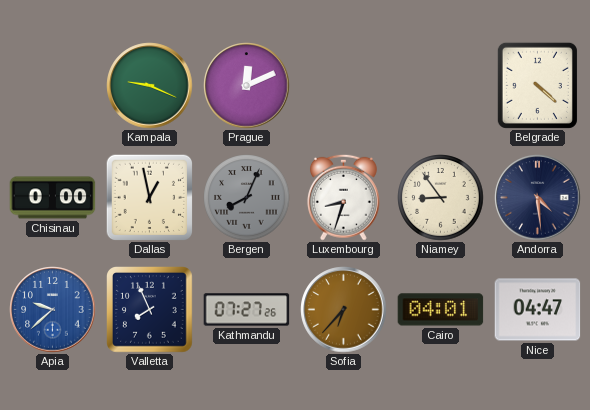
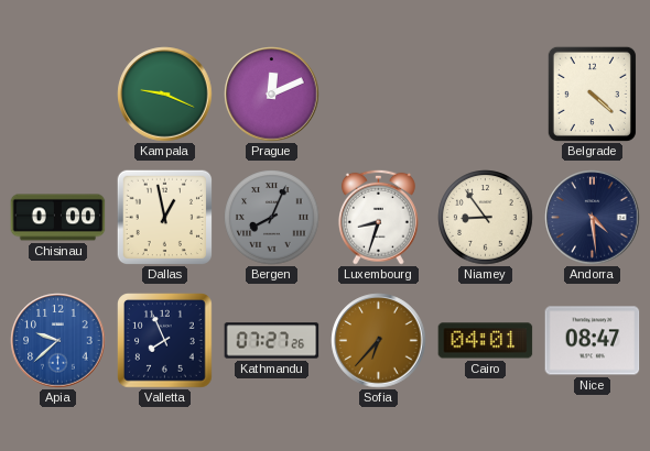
Nice: 04:47 -> 08:47
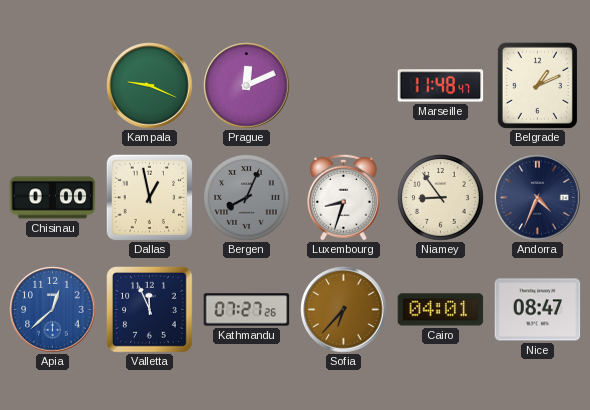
Marseille: none -> 11:48
Belgrade: 4:22 -> 1:11
Andorra: 4:29 -> 4:34
Apia: 9:38 -> 12:38
Valletta: 7:56 -> 11:56
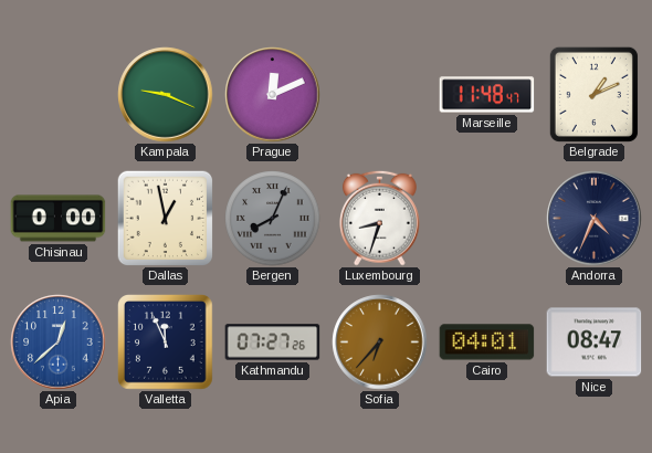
Niamey: 8:54 -> none
